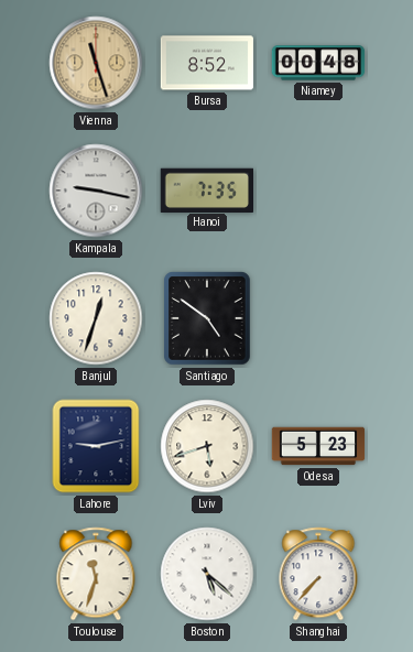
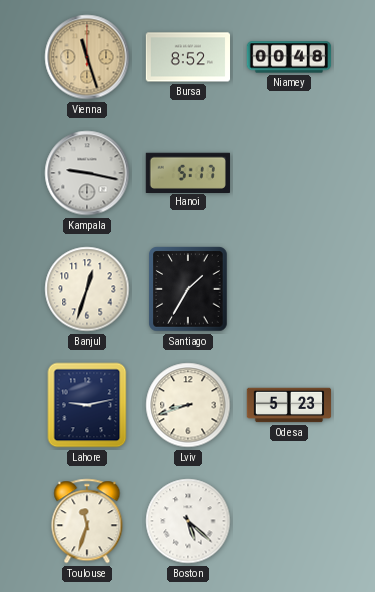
Hanoi: 7:35 -> 5:17
Santiago: 4:51 -> 1:35
Lviv: 5:42 -> 8:42
Shanghai: 7:37 -> none
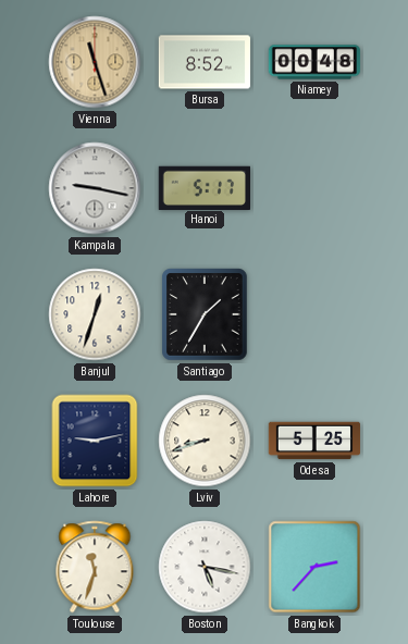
Odesa: 5:23 -> 5:25
Boston: 5:22 -> 5:17
Bangkok: none -> 2:37
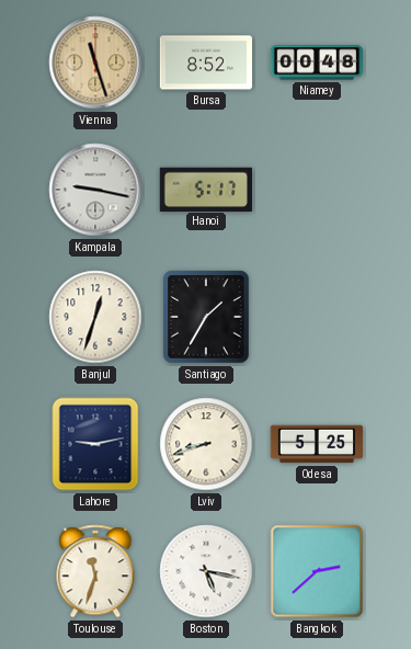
Bangkok: 2:37 -> 2:38
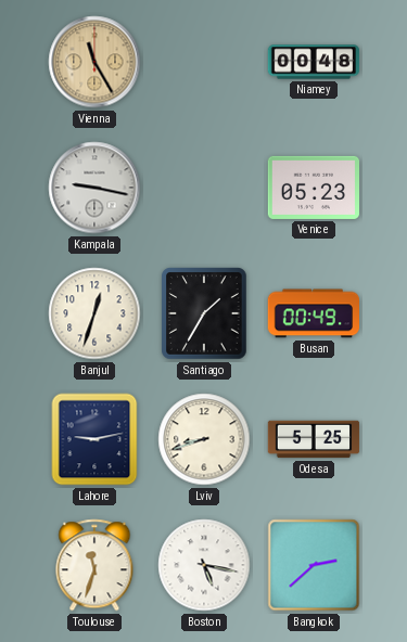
Vienna: 11:27 -> 11:25
Bursa: 8:52 -> none
Hanoi: 5:17 -> none
Venice: none -> 05:23
Busan: none -> 00:49
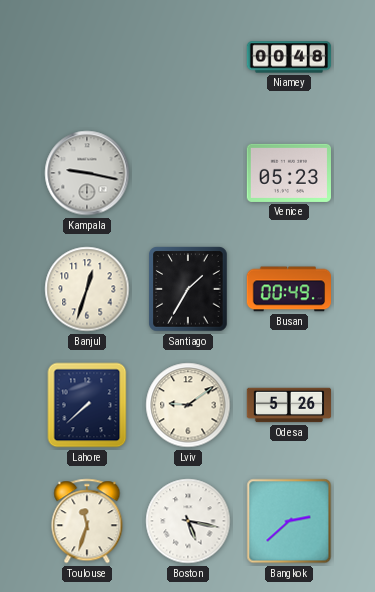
Vienna: 11:25 -> none
Lahore: 9:13 -> 7:38
Lviv: 8:42 -> 9:09
Odesa: 5:25 -> 5:26
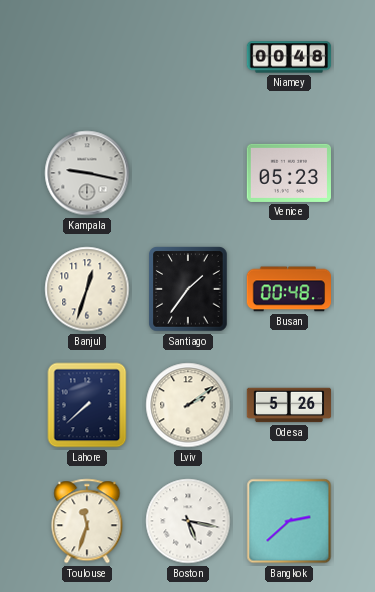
Santiago: 1:35 -> 1:36
Busan: 00:49 -> 00:48
Lviv: 9:09 -> 2:09
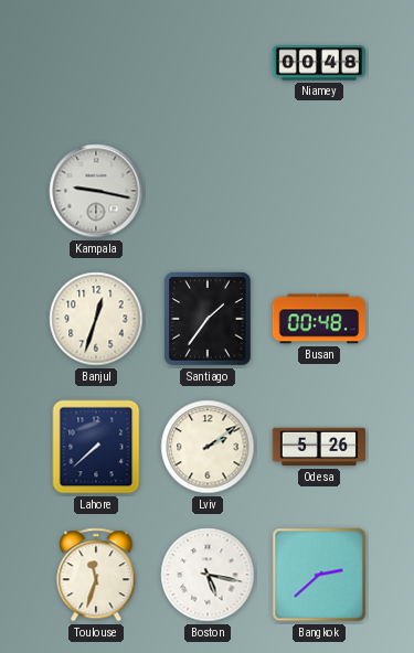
Venice: 05:23 -> none
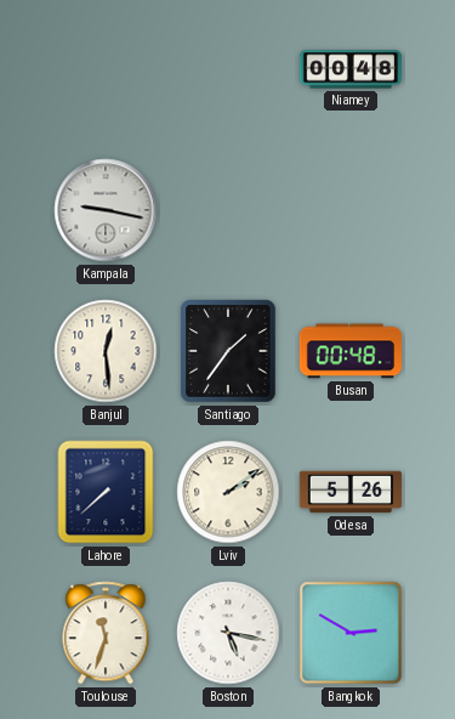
Banjul: 12:33 -> 12:29
Bangkok: 2:38 -> 2:50
